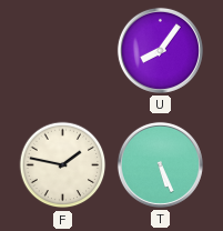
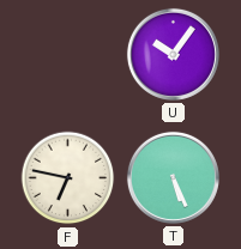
U: 8:06 -> 10:06
F: 1:47 -> 6:47
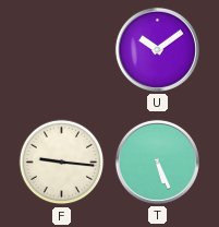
U: 10:06 -> 10:09
F: 6:47 -> 9:16
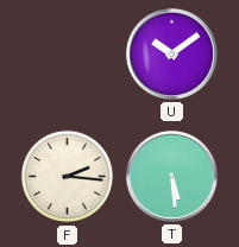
F: 9:16 -> 2:16
T: 5:26 -> 5:29
